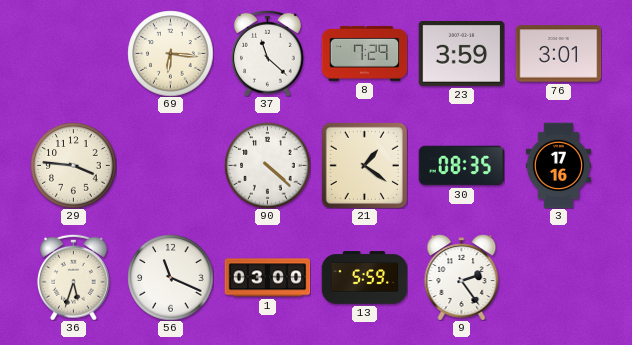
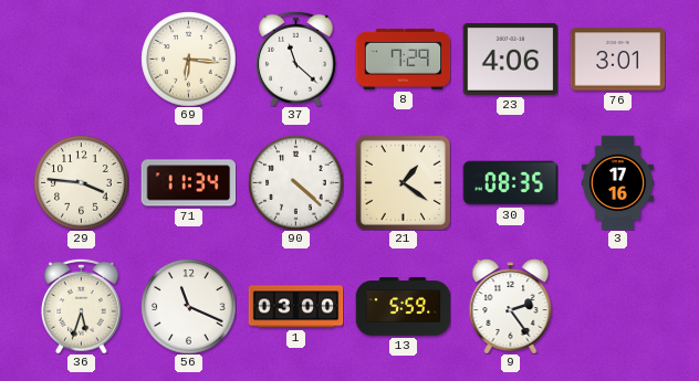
23: 3:59 -> 4:06
71: none -> 11:34
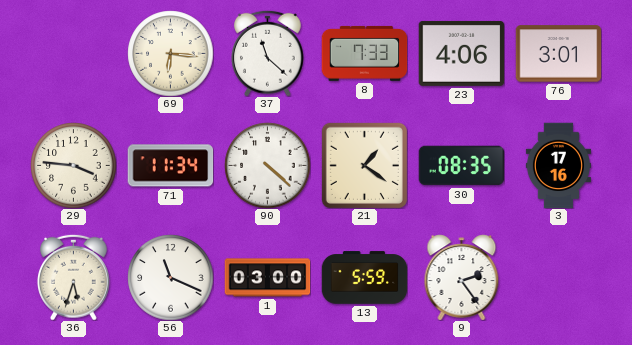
8: 7:29 -> 7:33
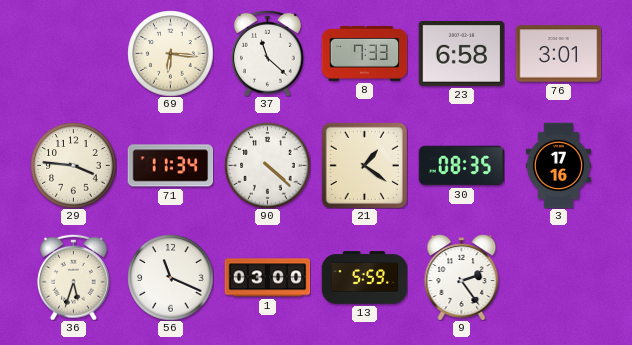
23: 4:06 -> 6:58
